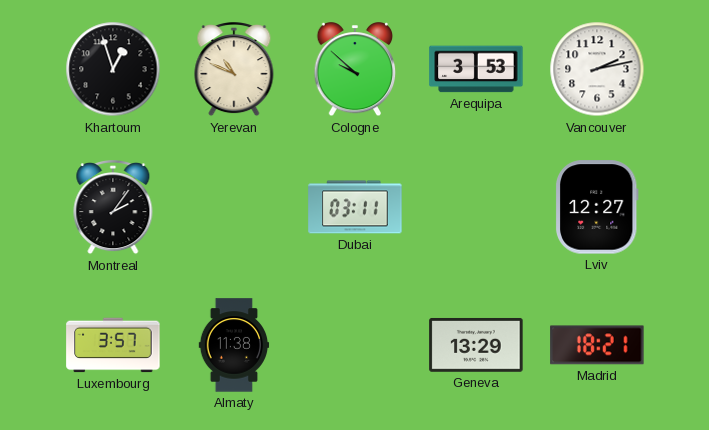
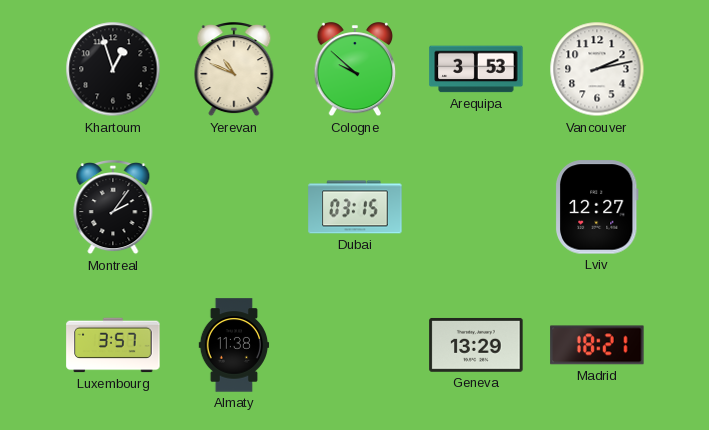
Dubai: 03:11 -> 03:15
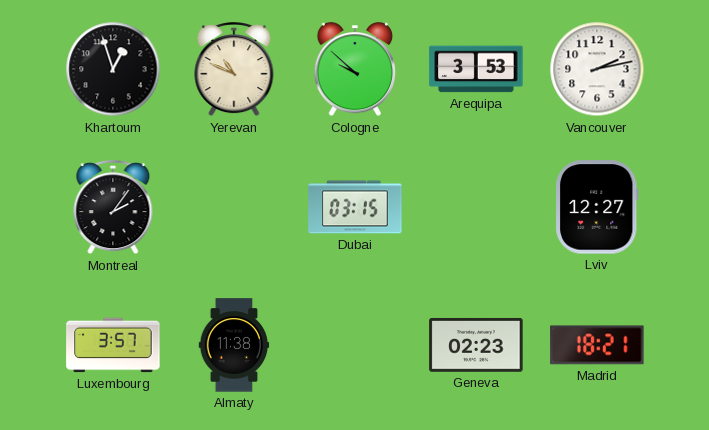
Geneva: 13:29 -> 02:23
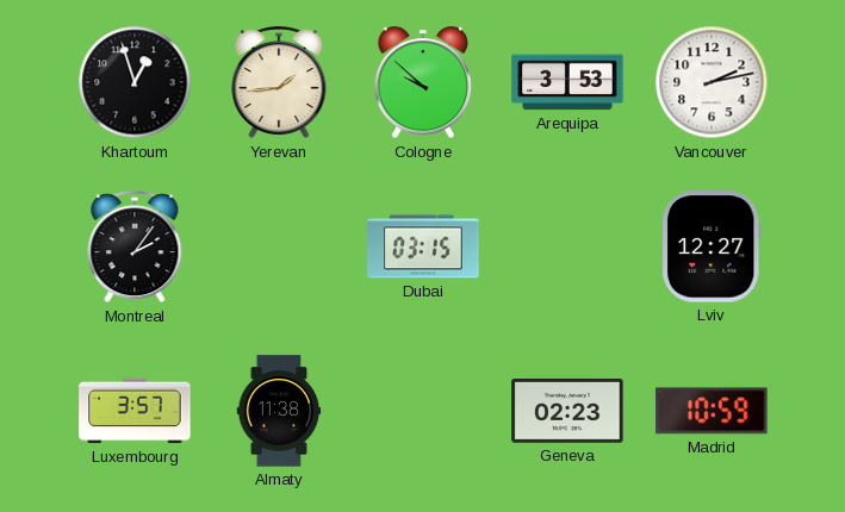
Yerevan: 10:49 -> 1:44
Madrid: 18:21 -> 10:59
